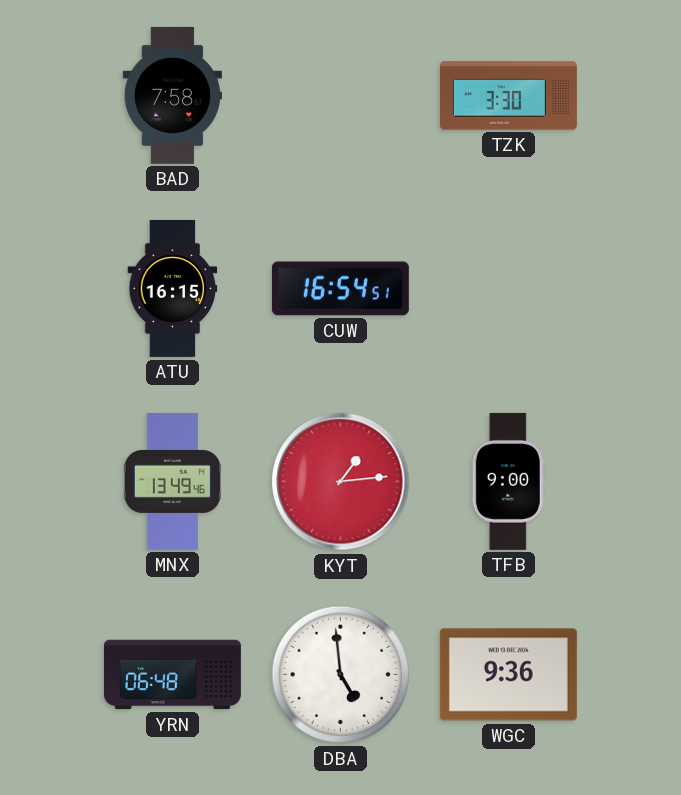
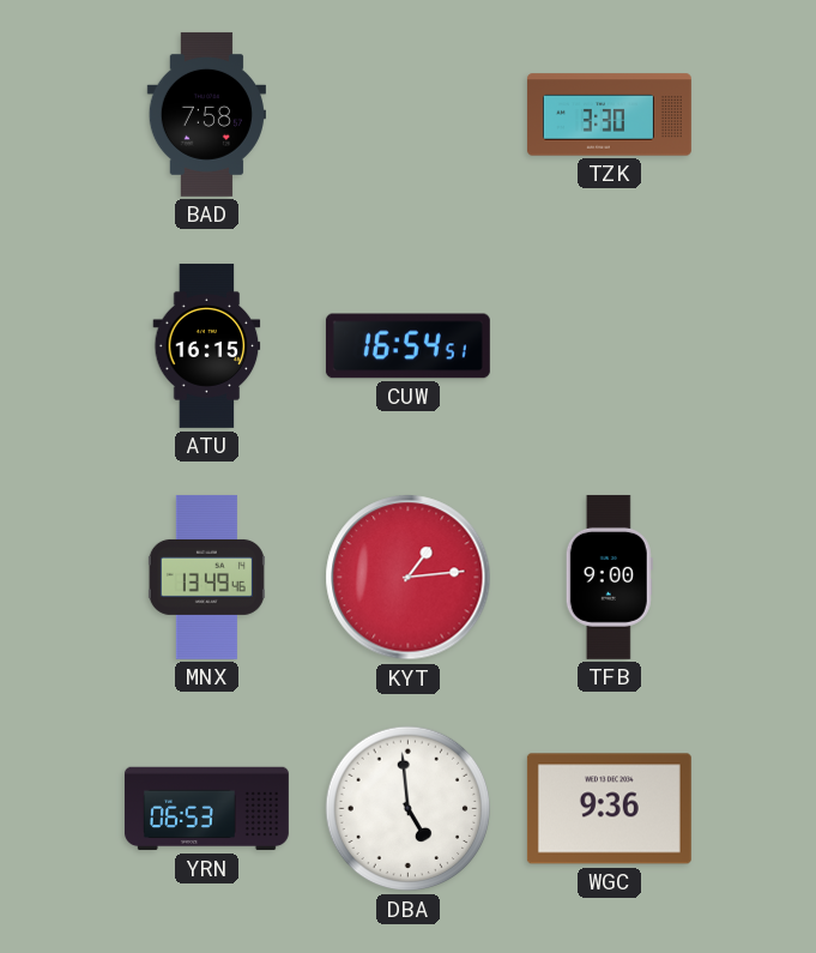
YRN: 06:48 -> 06:53
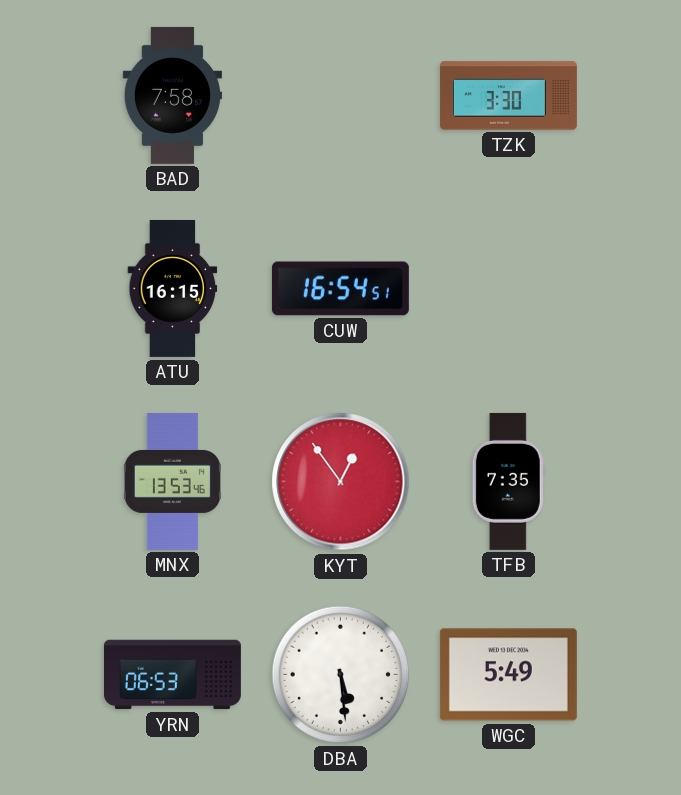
MNX: 13:49 -> 13:53
KYT: 1:14 -> 12:54
TFB: 9:00 -> 7:35
DBA: 4:59 -> 5:29
WGC: 9:36 -> 5:49
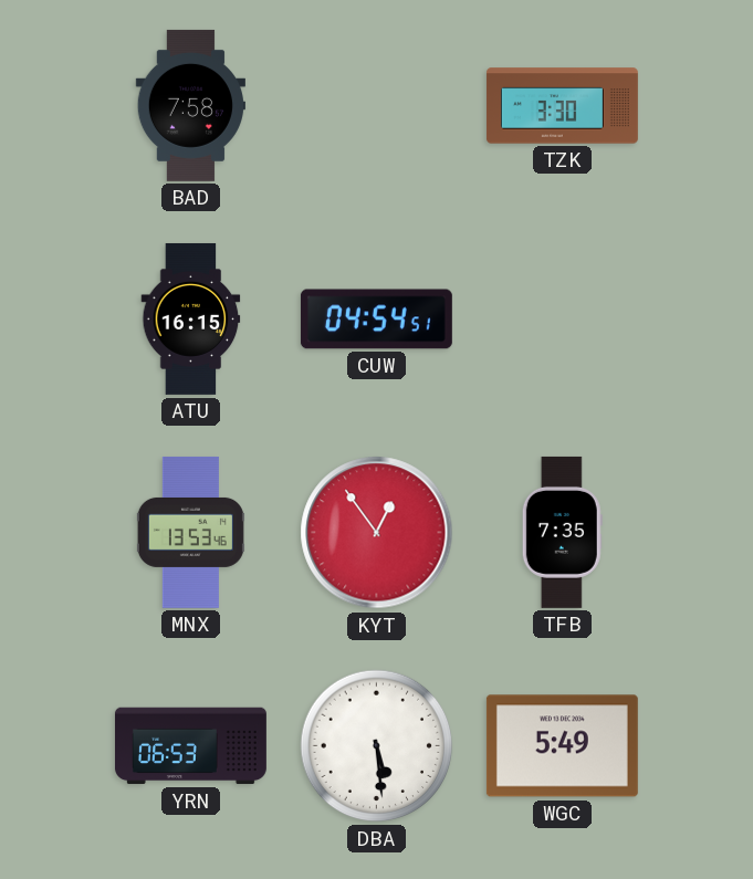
CUW: 16:54 -> 04:54
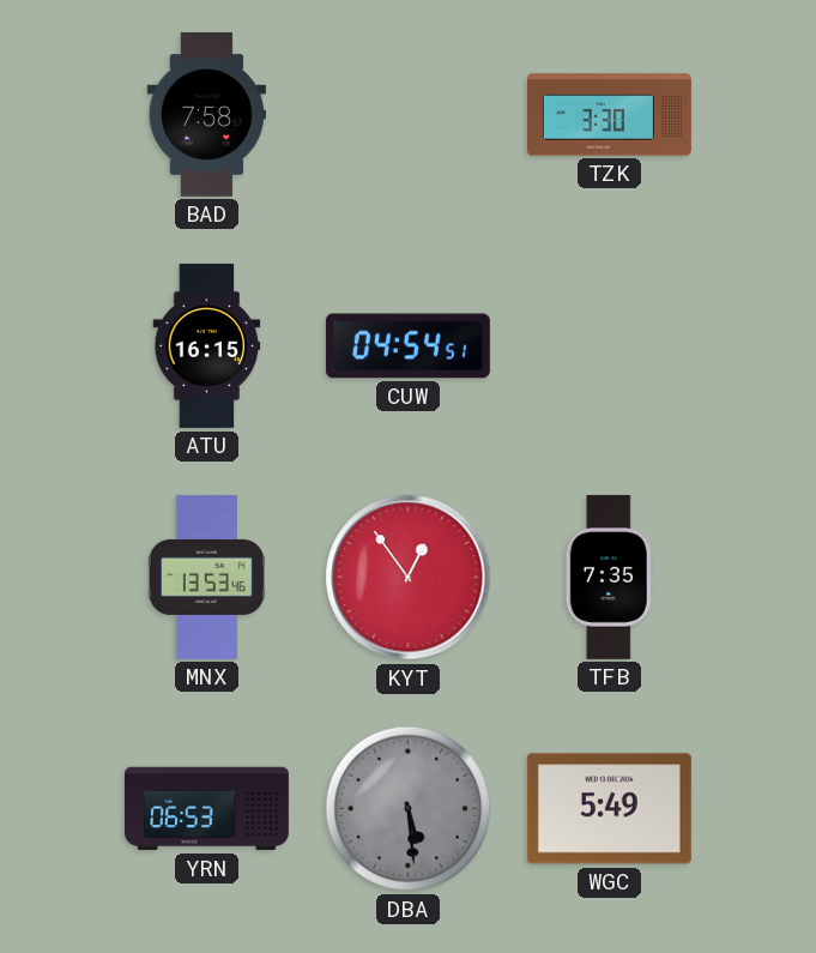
DBA dial: white -> grey
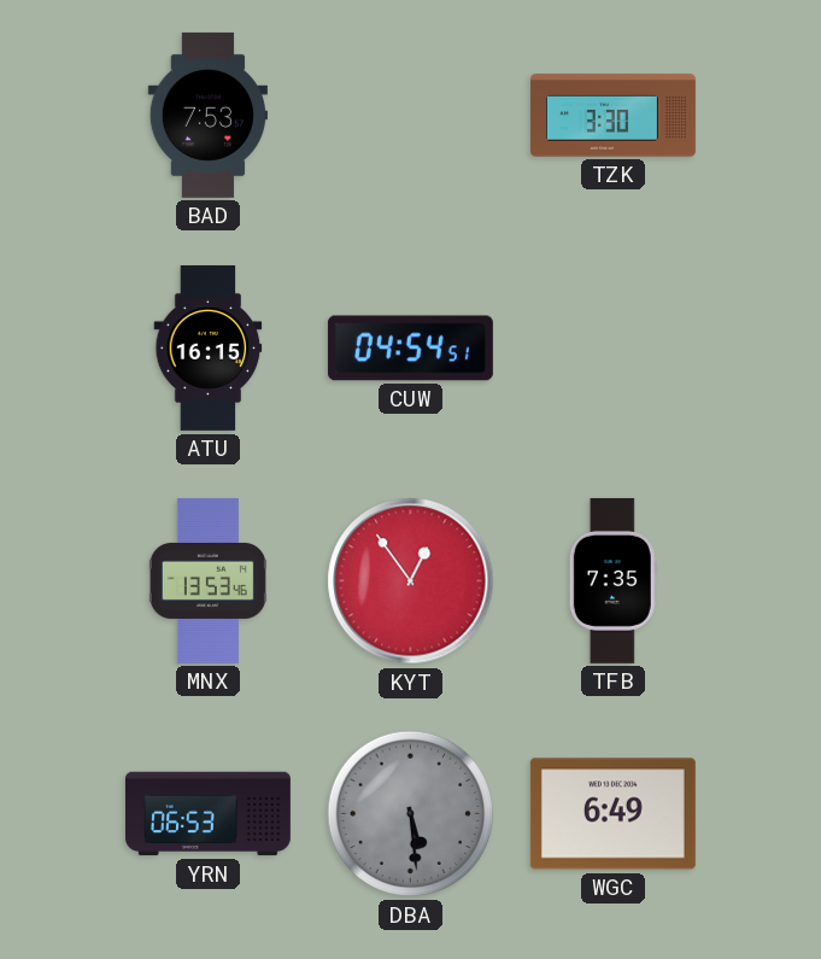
BAD: 7:58 -> 7:53
WGC: 5:49 -> 6:49
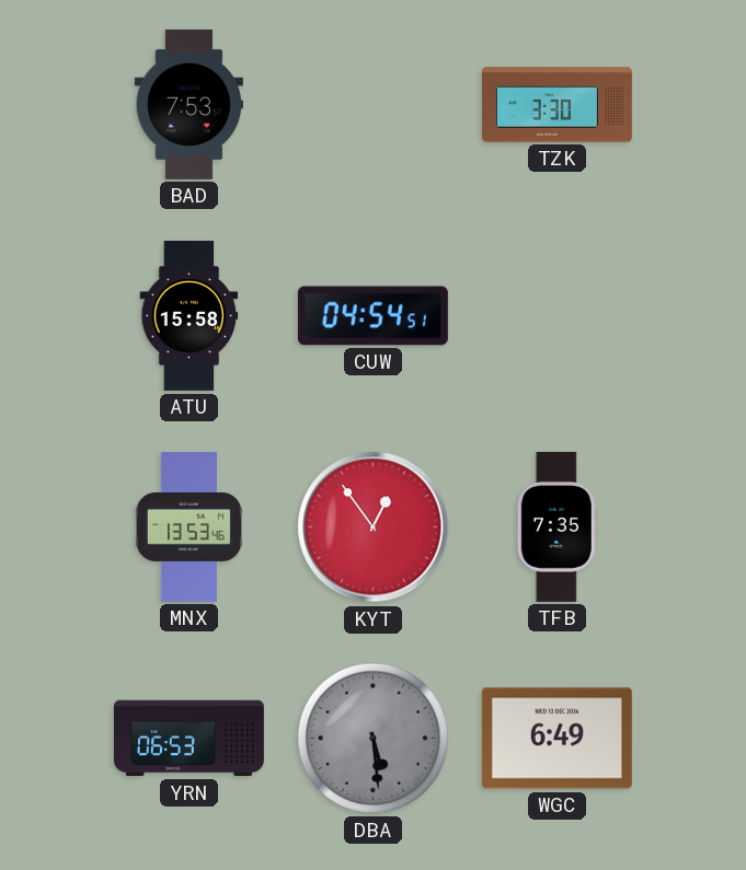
ATU: 16:15 -> 15:58
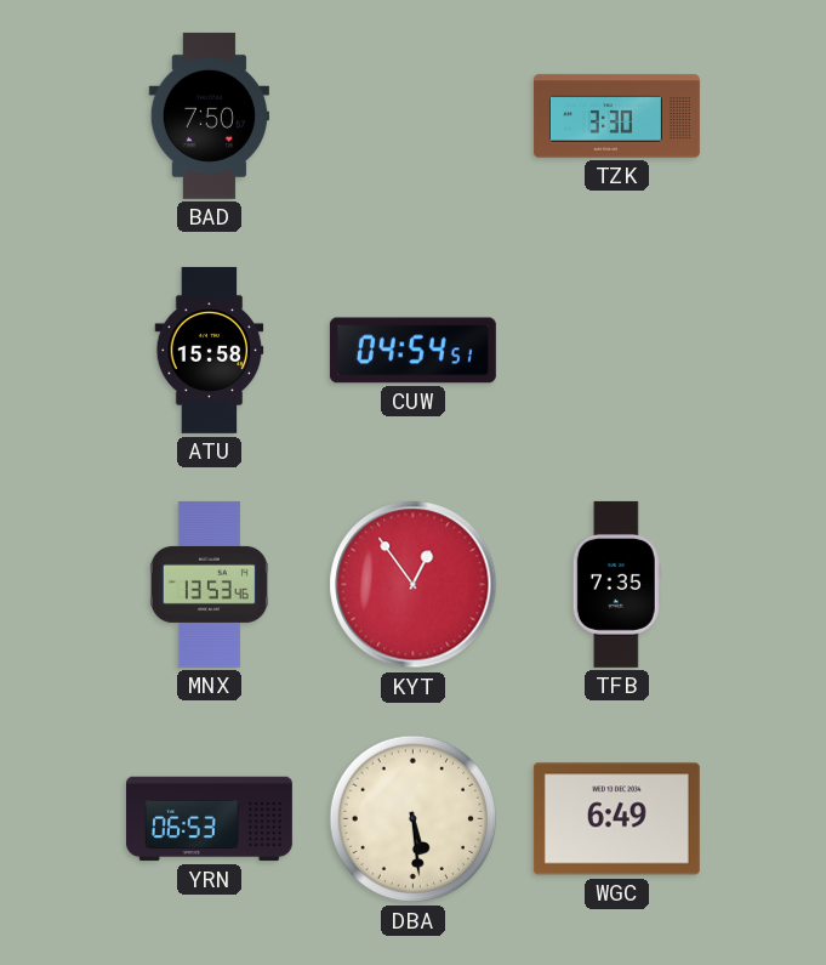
BAD: 7:53 -> 7:50
DBA dial: grey -> cream
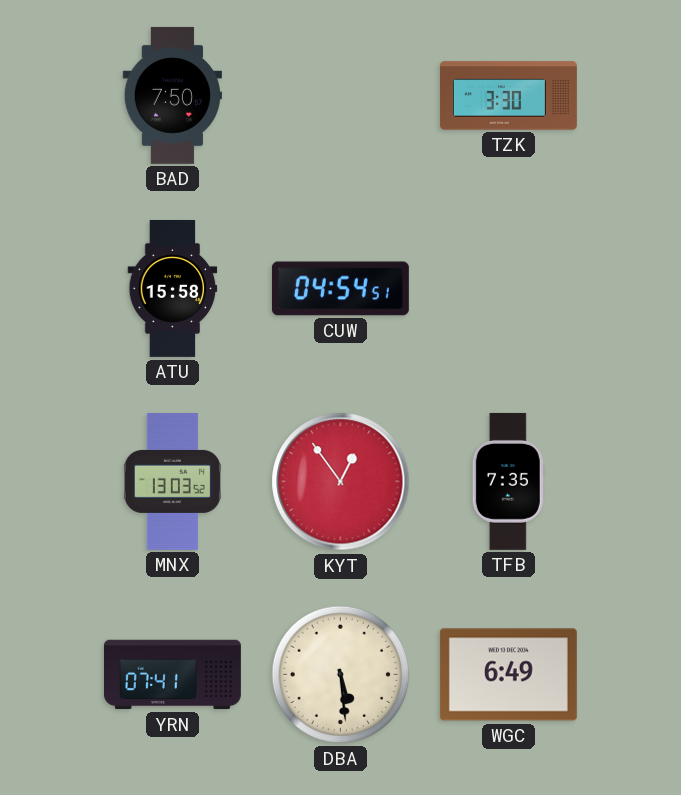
MNX: 13:53 -> 13:03
YRN: 06:53 -> 07:41
